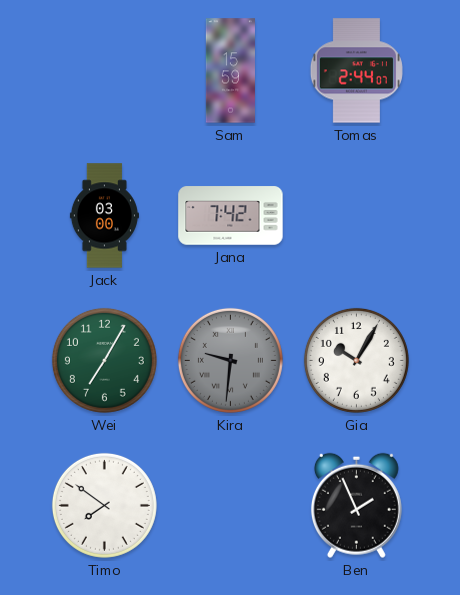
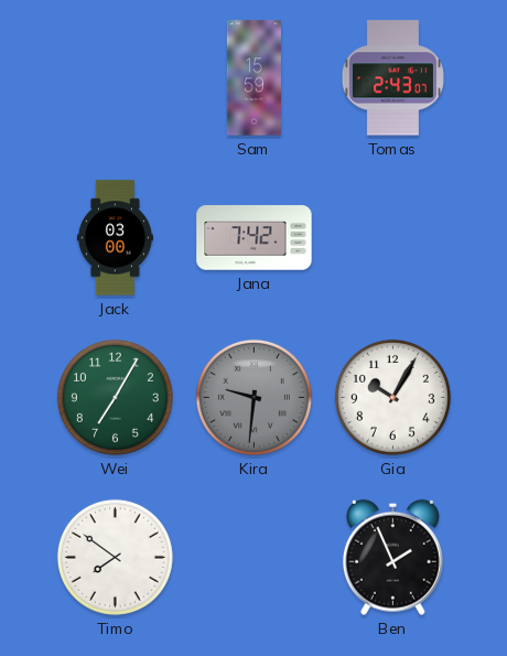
Tomas: 2:44 -> 2:43
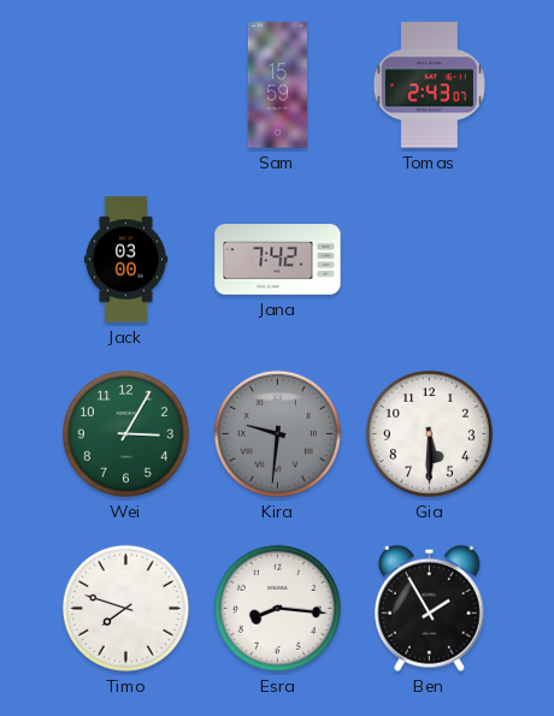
Wei: 7:05 -> 3:05
Gia: 10:05 -> 5:30
Timo: 7:51 -> 7:48
Esra: none -> 8:16
Ben: 1:56 -> 1:55
